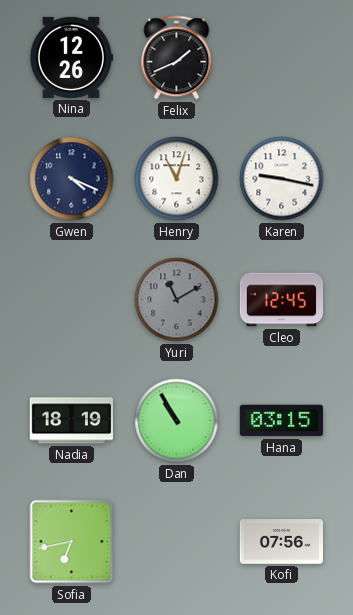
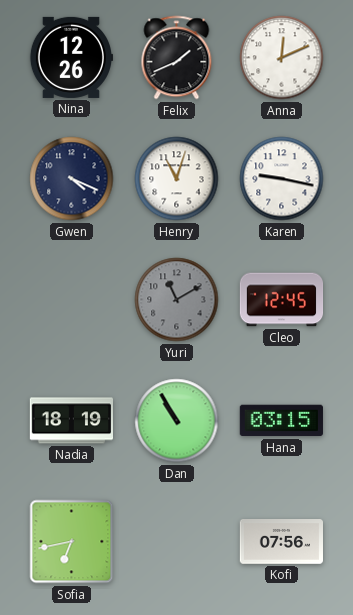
Anna: none -> 12:11
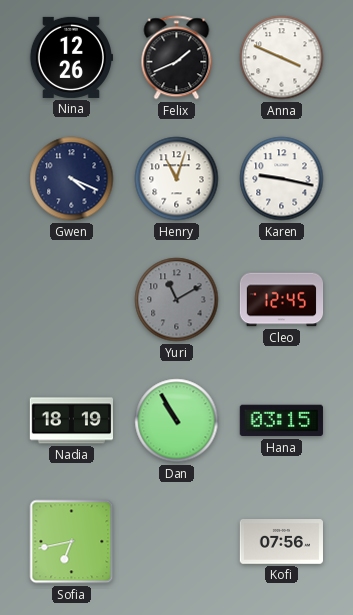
Anna: 12:11 -> 3:49
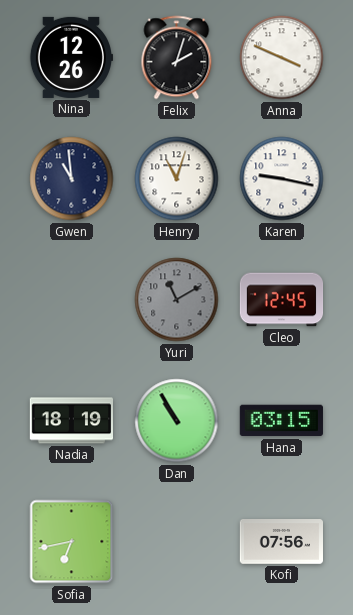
Felix: 1:41 -> 2:03
Gwen: 4:19 -> 10:59
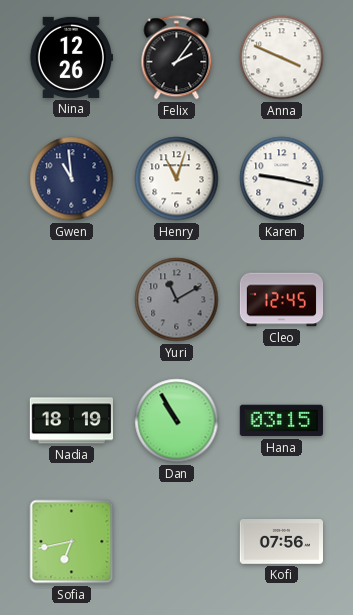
Felix: 2:03 -> 2:06
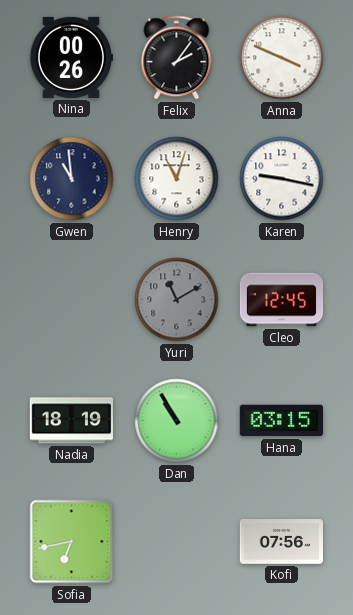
Nina: 12:26 -> 00:26
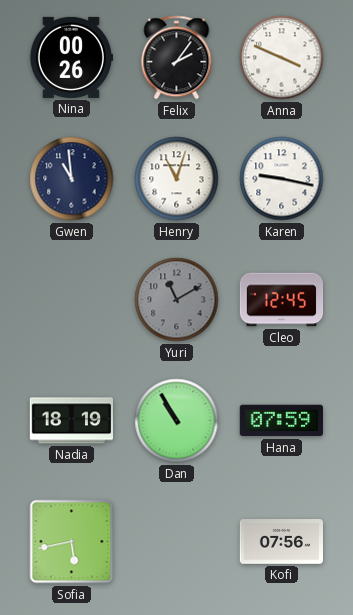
Hana: 03:15 -> 07:59
Sofia: 6:43 -> 5:43
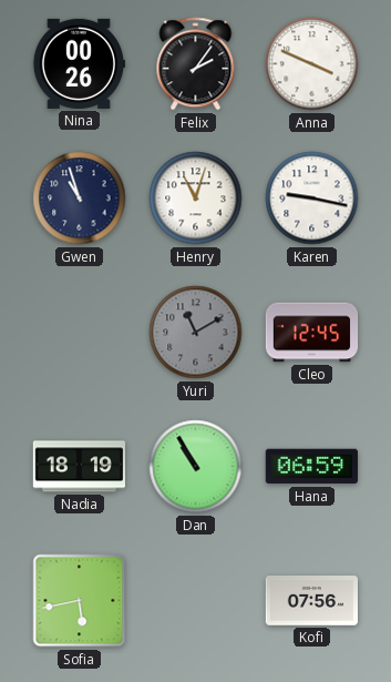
Gwen: 10:59 -> 10:57
Hana: 07:59 -> 06:59
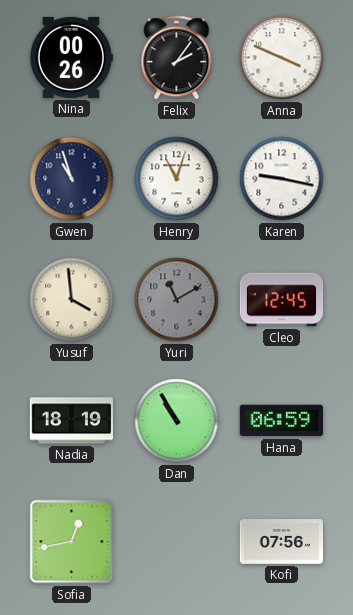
Yusuf: none -> 3:59
Sofia: 5:43 -> 12:43
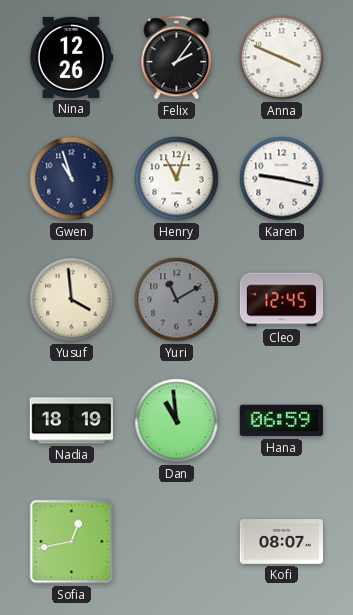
Nina: 00:26 -> 12:26
Dan: 10:55 -> 10:59
Kofi: 07:56 -> 08:07
